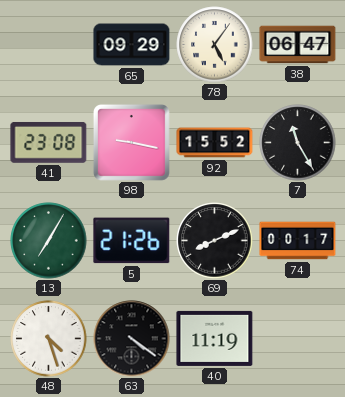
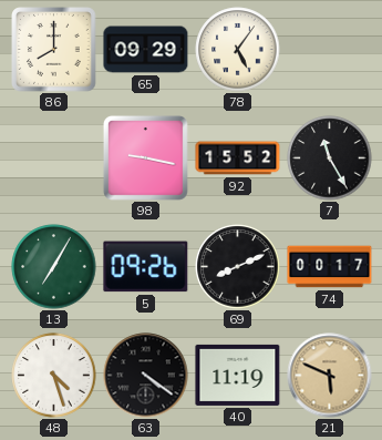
86: none -> 8:00
38: 06:47 -> none
41: 23:08 -> none
5: 21:26 -> 09:26
21: none -> 5:49
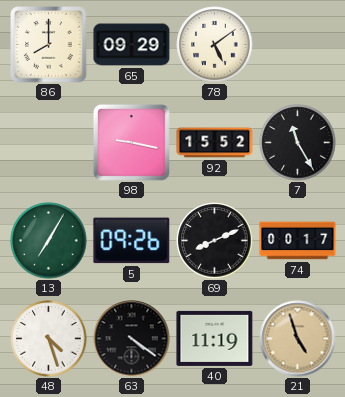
78: 5:06 -> 5:09
21: 5:49 -> 4:57
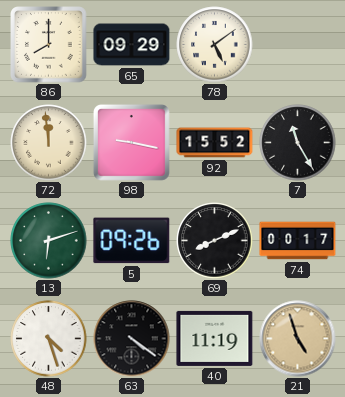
72: none -> 11:59
13: 7:05 -> 6:12
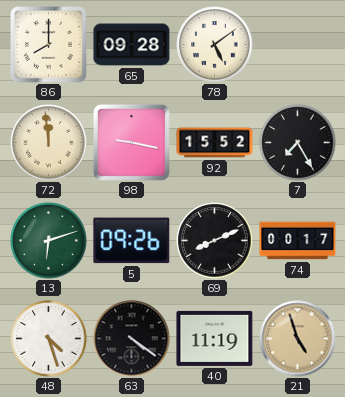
65: 09:29 -> 09:28
7: 11:25 -> 7:25
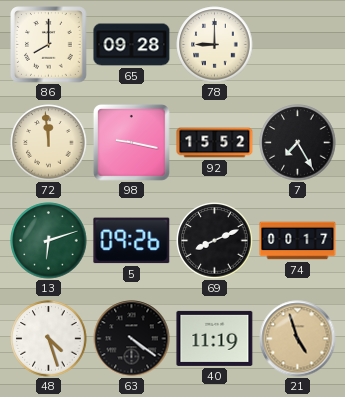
78: 5:09 -> 9:00
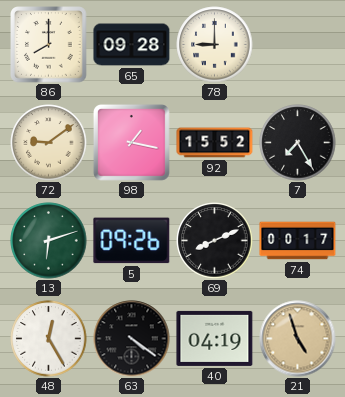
72: 11:59 -> 9:09
98: 9:17 -> 1:17
48: 4:27 -> 12:25
40: 11:19 -> 04:19
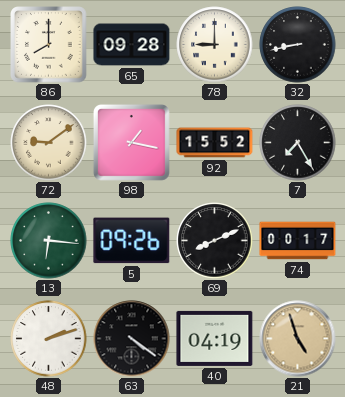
32: none -> 8:43
13: 6:12 -> 6:16
48: 12:25 -> 2:12
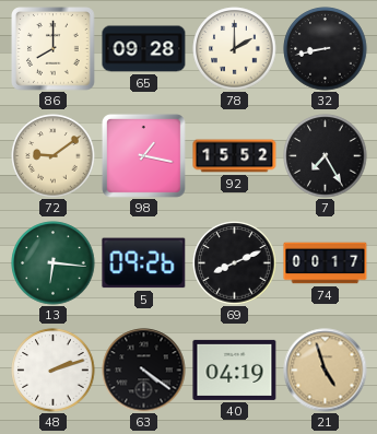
78: 9:00 -> 2:00
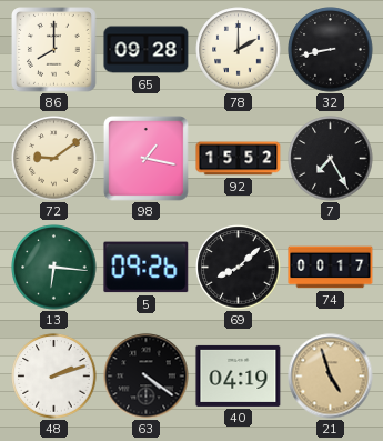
69: 8:11 -> 8:08
